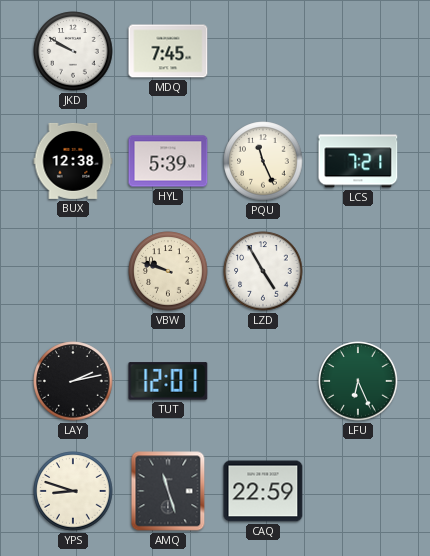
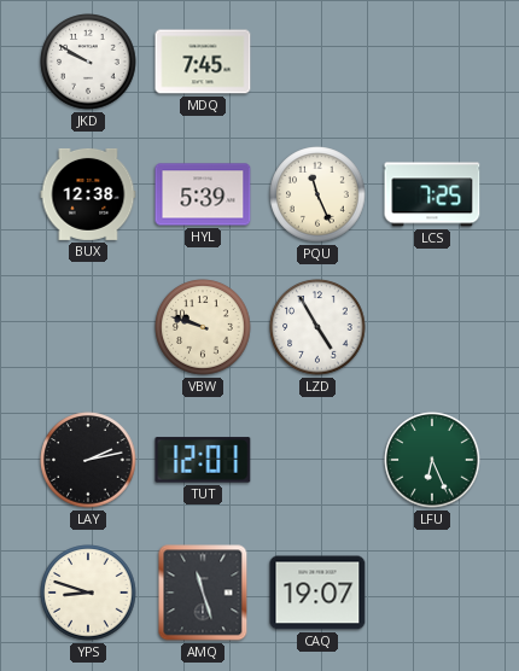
LCS: 7:21 -> 7:25
CAQ: 22:59 -> 19:07
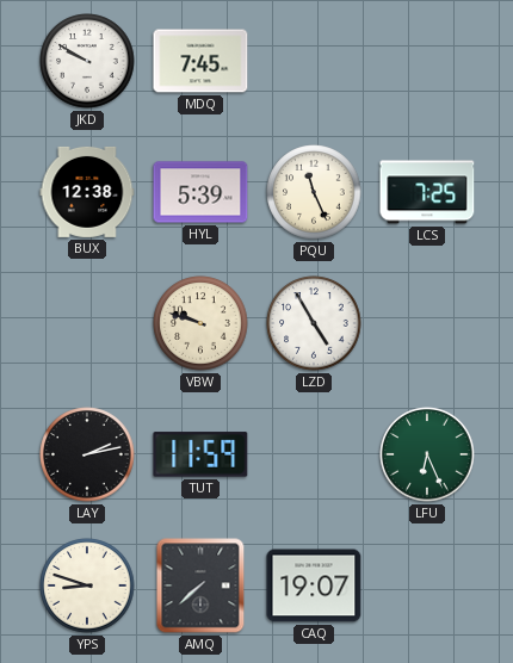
TUT: 12:01 -> 11:59
AMQ: 11:27 -> 7:38
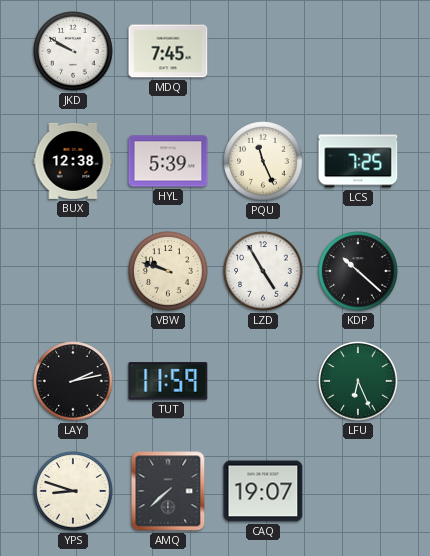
KDP: none -> 10:22
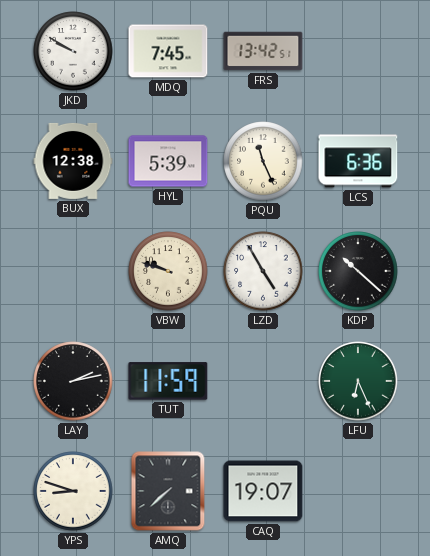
FRS: none -> 13:42
LCS: 7:25 -> 6:36
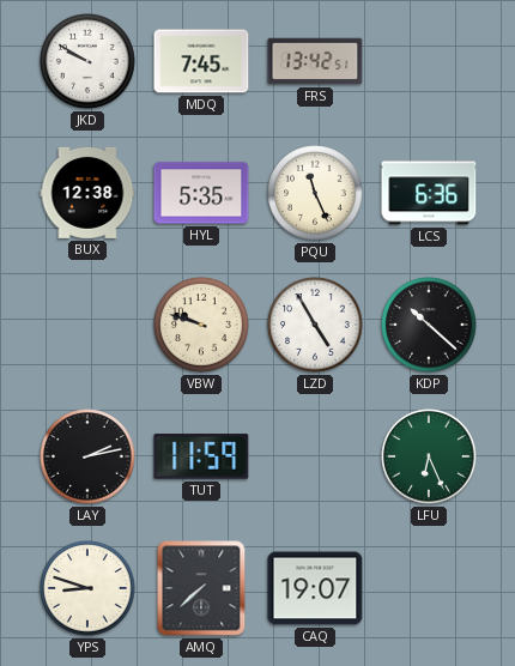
HYL: 5:39 -> 5:35
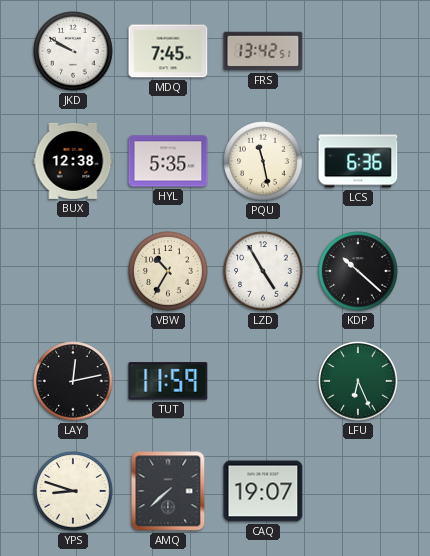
PQU: 11:26 -> 11:28
VBW: 9:48 -> 10:35
LAY: 2:13 -> 12:13
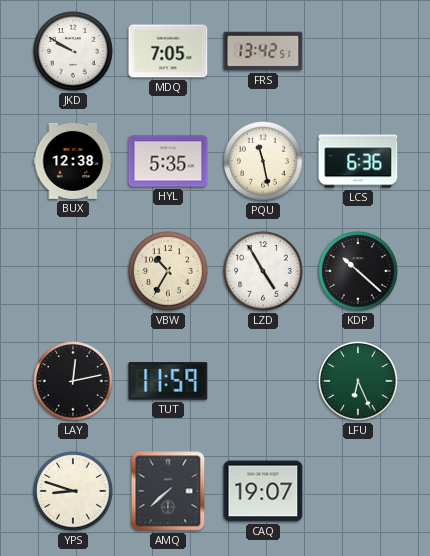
MDQ: 7:45 -> 7:05
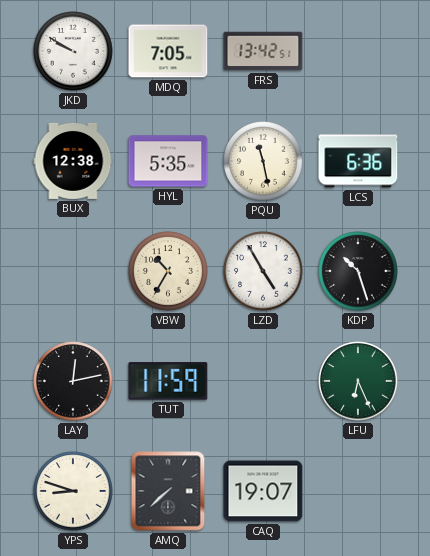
KDP: 10:22 -> 10:27
